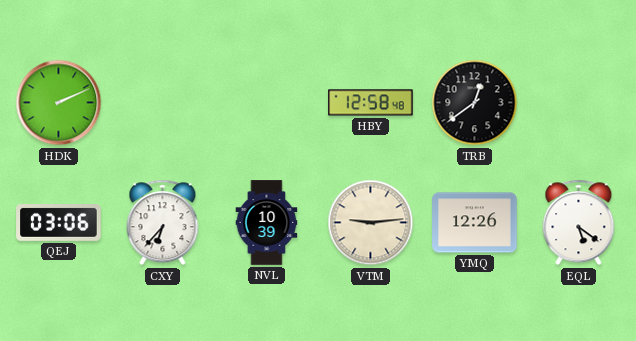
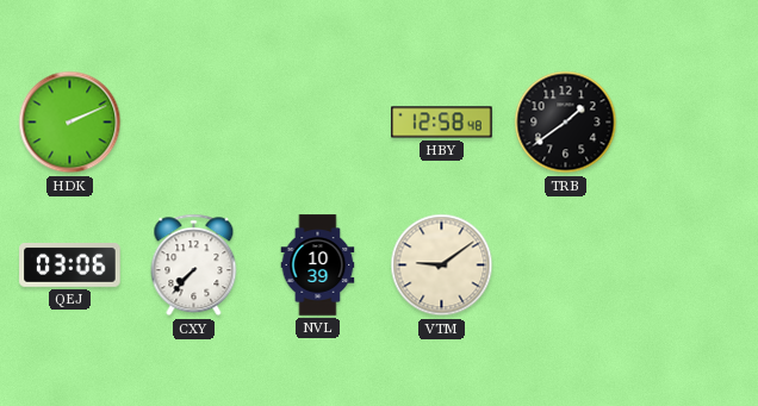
TRB: 12:39 -> 1:39
CXY: 6:37 -> 7:37
VTM: 9:14 -> 9:09
YMQ: 12:26 -> none
EQL: 5:21 -> none
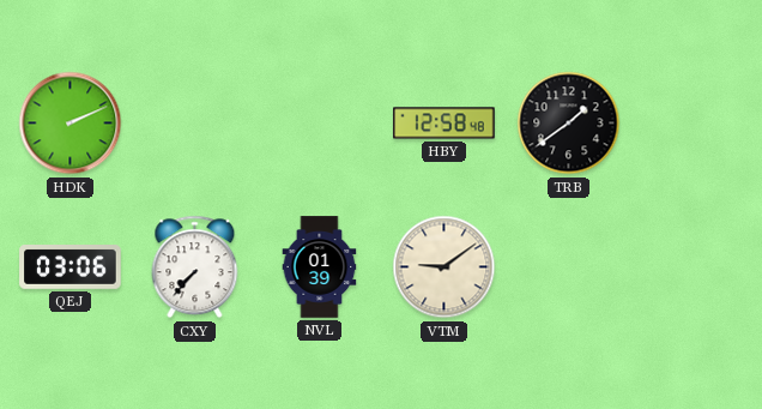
NVL: 10:39 -> 01:39
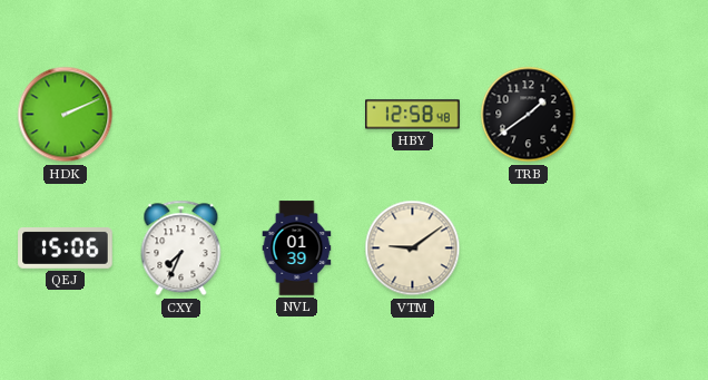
QEJ: 03:06 -> 15:06
CXY: 7:37 -> 7:34
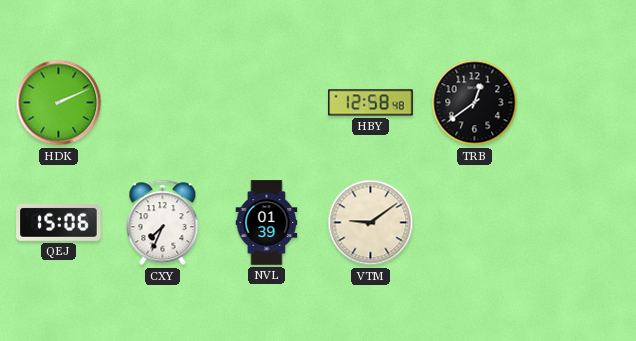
TRB: 1:39 -> 12:39
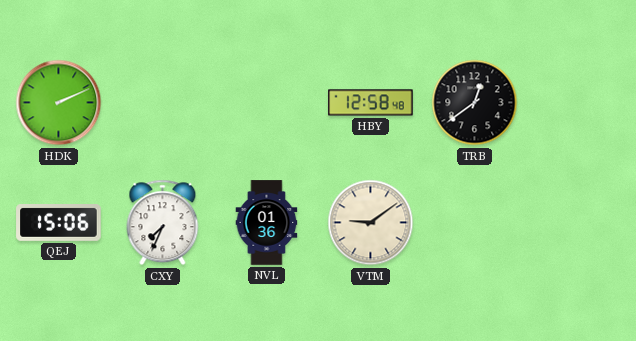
NVL: 01:39 -> 01:36
